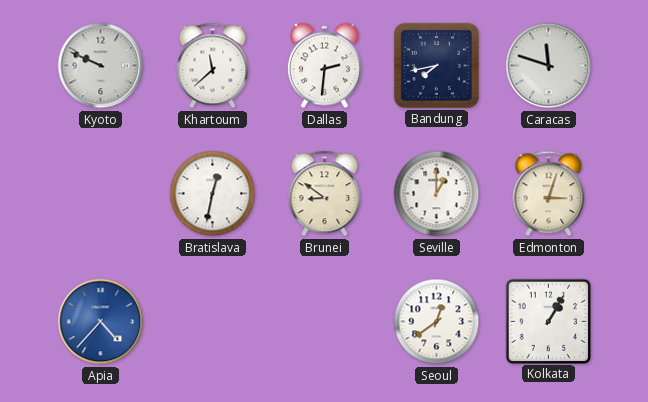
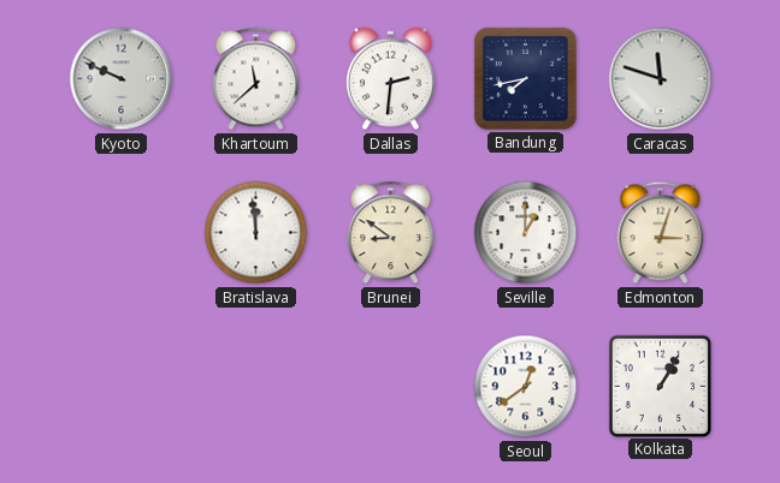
Bratislava: 12:32 -> 11:59
Apia: 4:37 -> none
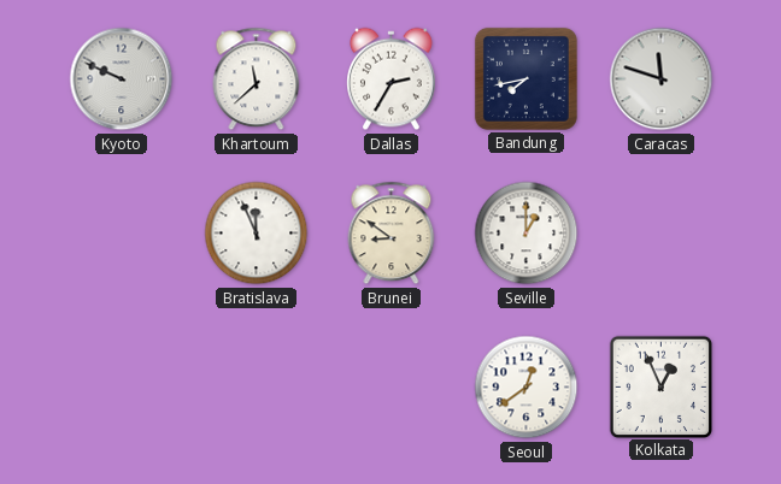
Dallas: 2:31 -> 2:35
Bratislava: 11:59 -> 11:56
Edmonton: 3:03 -> none
Kolkata: 1:05 -> 12:56
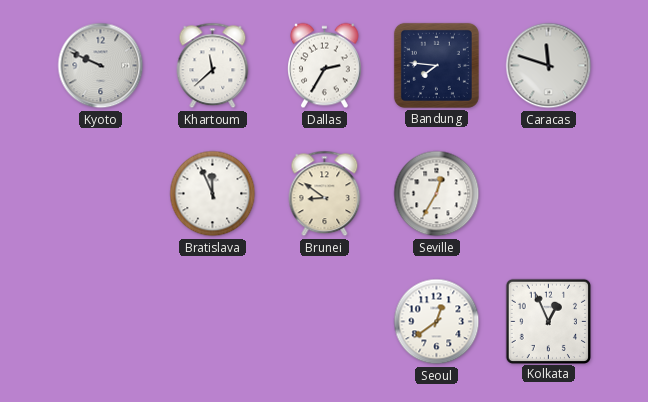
Bandung: 7:43 -> 7:46
Seville: 1:00 -> 12:35
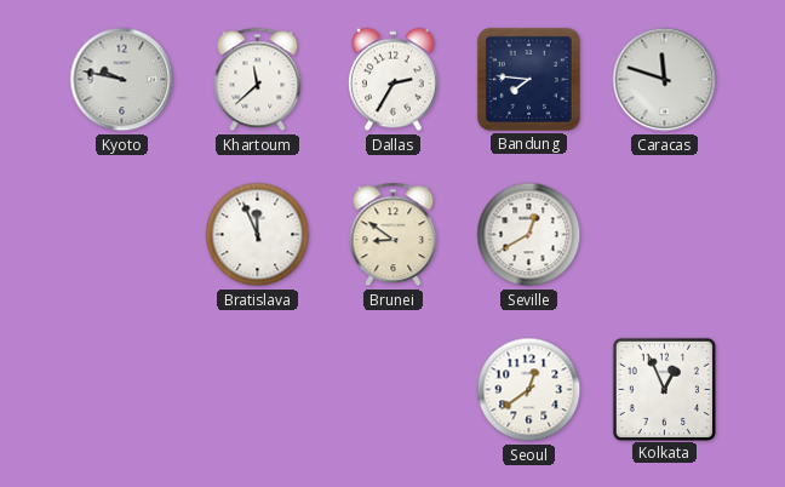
Kyoto: 9:49 -> 9:47
Seville: 12:35 -> 12:40
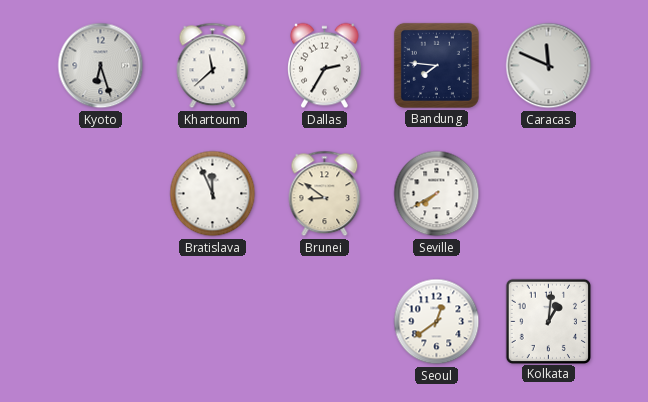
Kyoto: 9:47 -> 6:27
Caracas: 11:48 -> 11:49
Seville: 12:40 -> 7:40
Kolkata: 12:56 -> 1:01
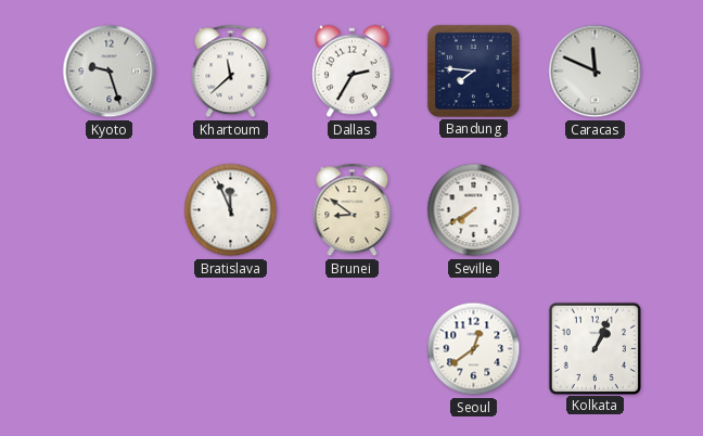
Kyoto: 6:27 -> 9:27
Kolkata: 1:01 -> 1:04
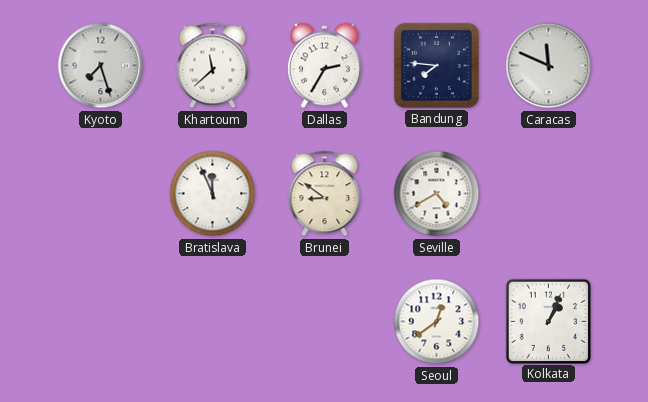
Kyoto: 9:27 -> 7:27
Seville: 7:40 -> 4:40
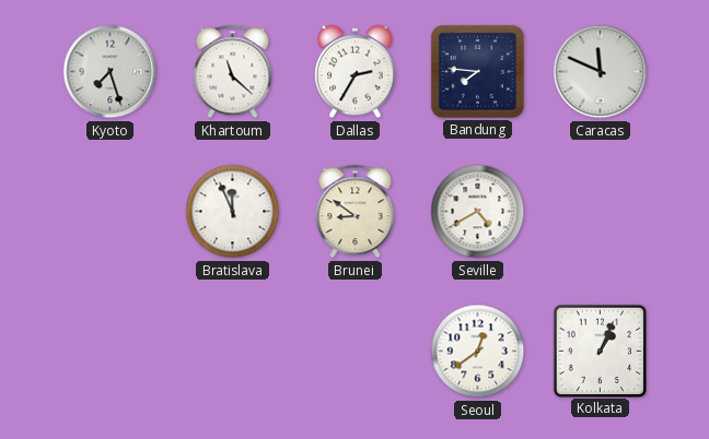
Khartoum: 11:38 -> 11:22
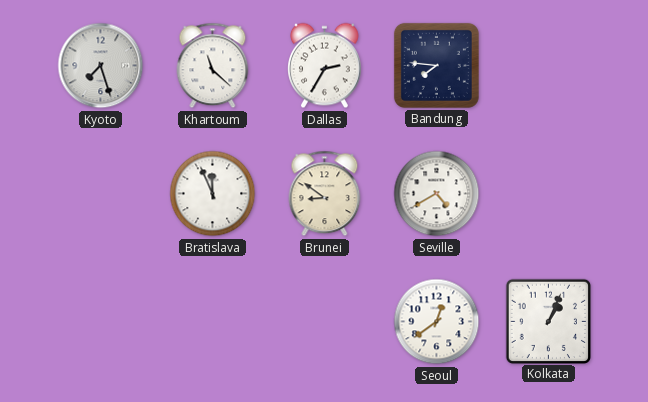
Caracas: 11:49 -> none
